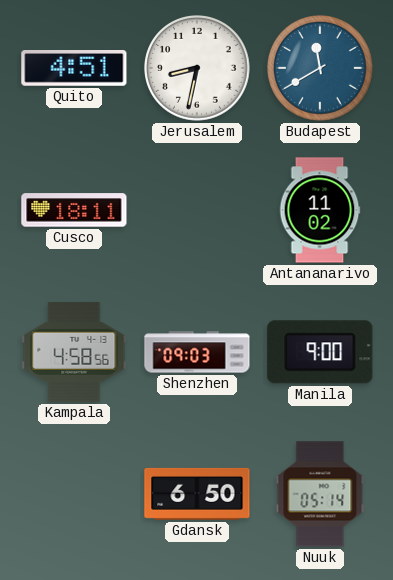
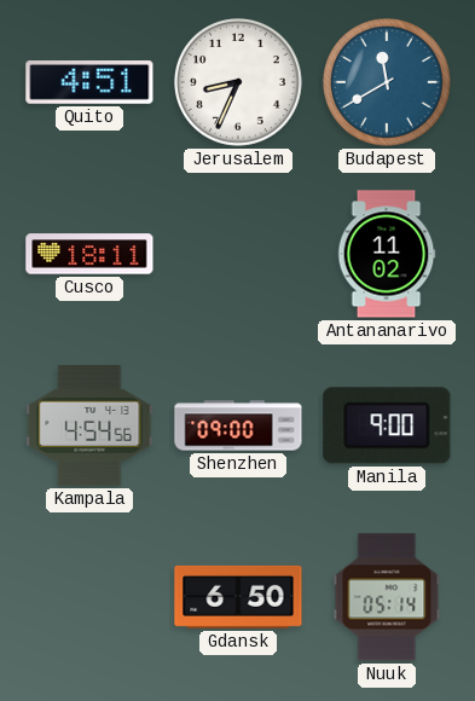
Jerusalem: 8:32 -> 8:34
Kampala: 4:58 -> 4:54
Shenzhen: 09:03 -> 09:00
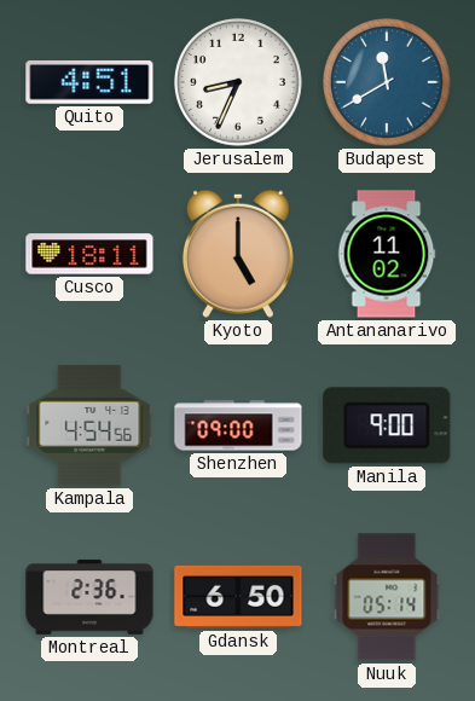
Kyoto: none -> 5:00
Montreal: none -> 2:36
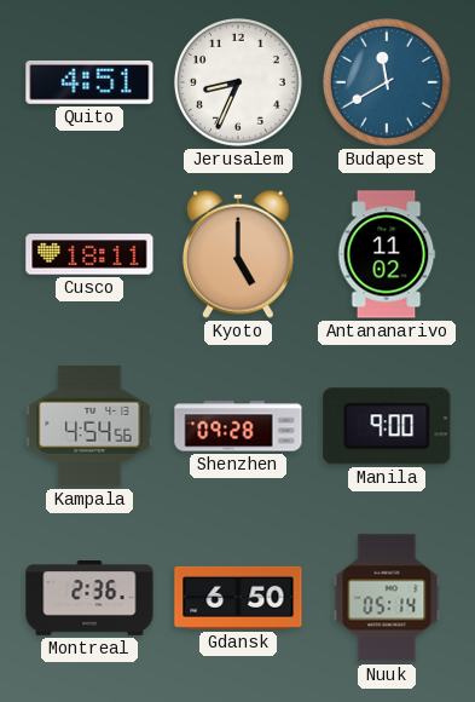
Shenzhen: 09:00 -> 09:28
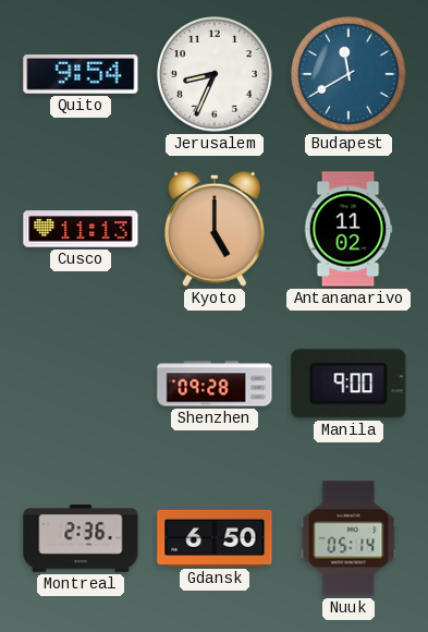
Quito: 4:51 -> 9:54
Cusco: 18:11 -> 11:13
Kampala: 4:54 -> none
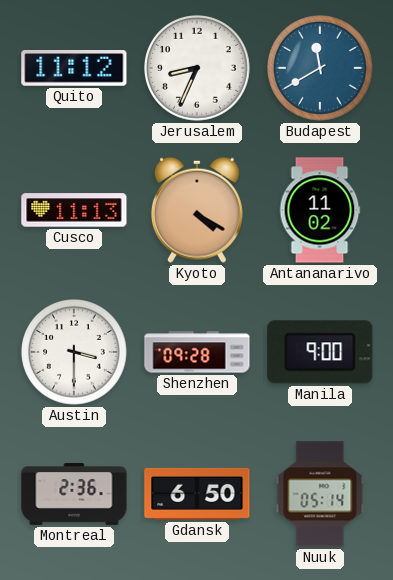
Quito: 9:54 -> 11:12
Kyoto: 5:00 -> 4:20
Austin: none -> 3:30
